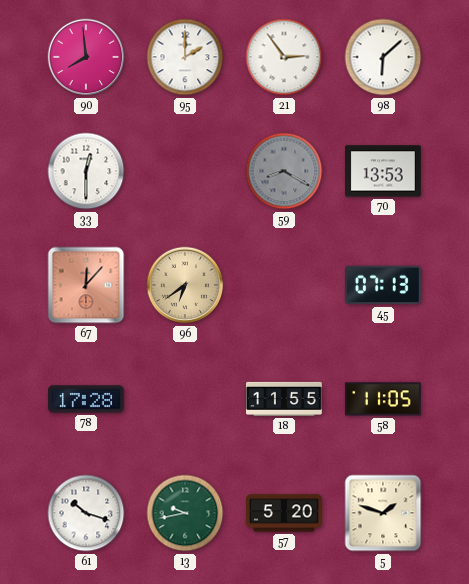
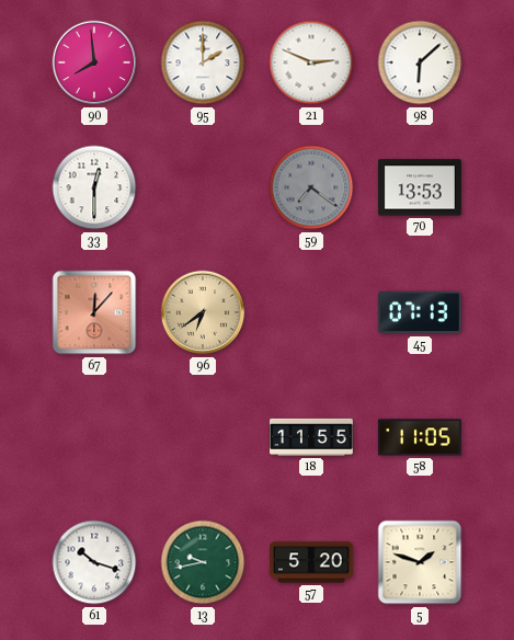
21: 2:54 -> 2:49
59: 8:20 -> 7:21
78: 17:28 -> none
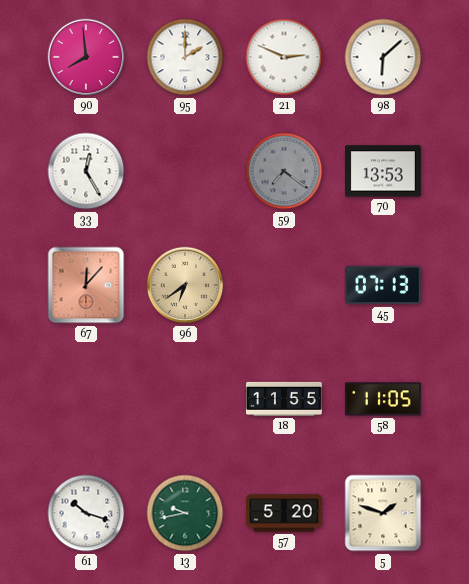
33: 12:30 -> 12:25
